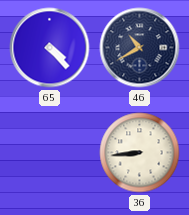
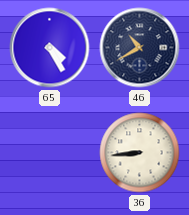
65: 4:23 -> 4:25
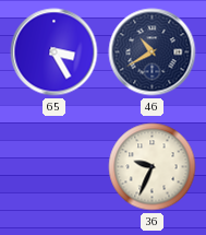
65: 4:25 -> 3:25
36: 8:44 -> 9:34
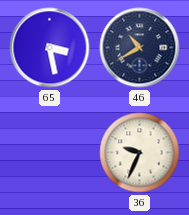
65: 3:25 -> 3:28
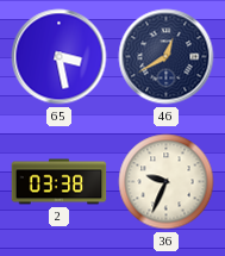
46: 10:40 -> 12:40
2: none -> 03:38
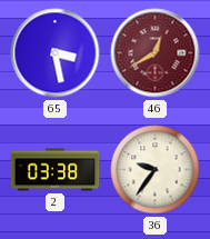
46 dial: navy -> burgundy
36: 9:34 -> 9:36
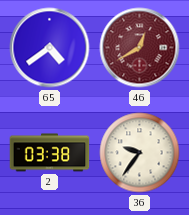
65: 3:28 -> 4:39
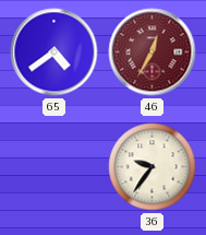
46: 12:40 -> 12:35
2: 03:38 -> none
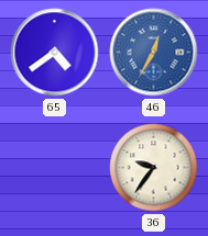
46 dial: burgundy -> blue
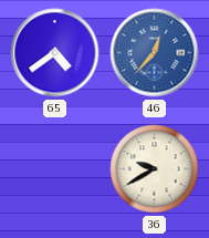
46: 12:35 -> 12:37
36: 9:36 -> 9:40
